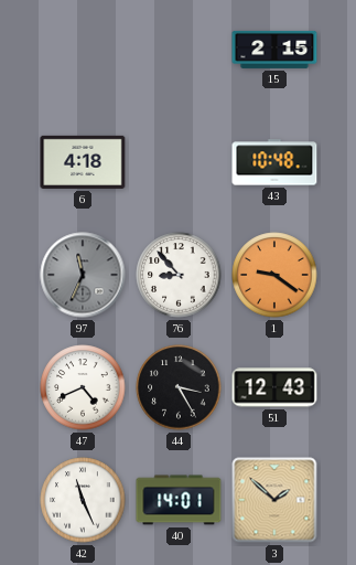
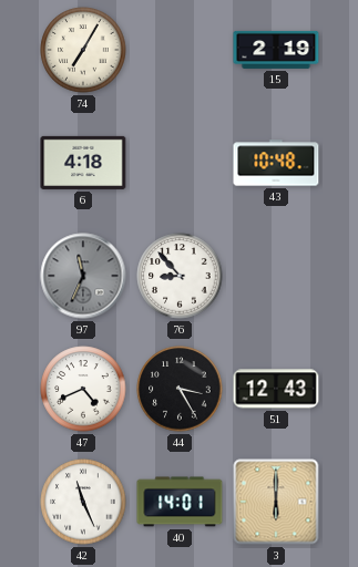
74: none -> 7:05
15: 2:15 -> 2:19
1: 9:21 -> none
3: 1:52 -> 6:00
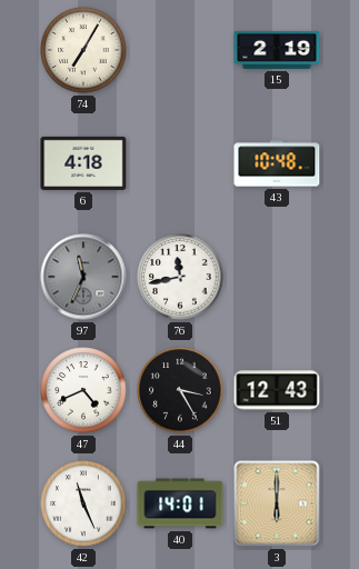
76: 8:53 -> 11:43
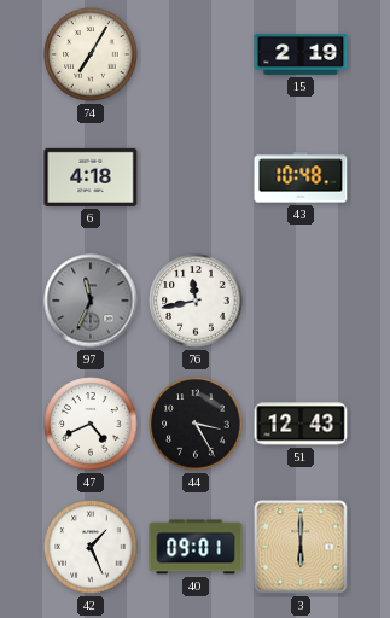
42: 11:26 -> 1:26
40: 14:01 -> 09:01
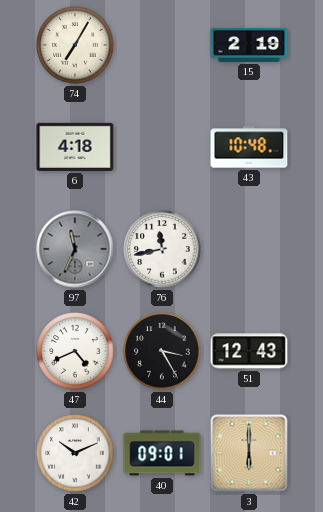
42: 1:26 -> 10:11
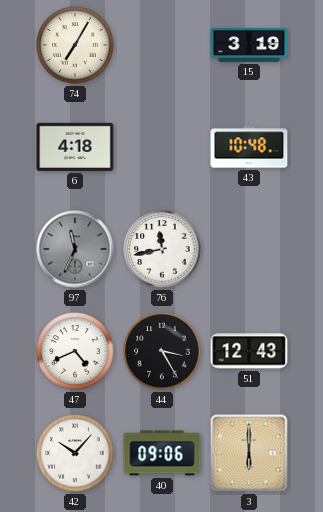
15: 2:19 -> 3:19
42: 10:11 -> 10:07
40: 09:01 -> 09:06
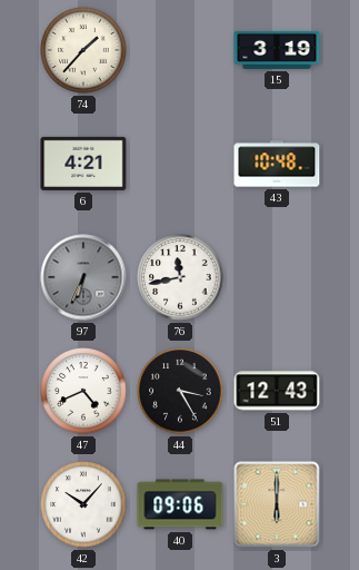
74: 7:05 -> 1:37
6: 4:18 -> 4:21
97: 11:34 -> 6:34
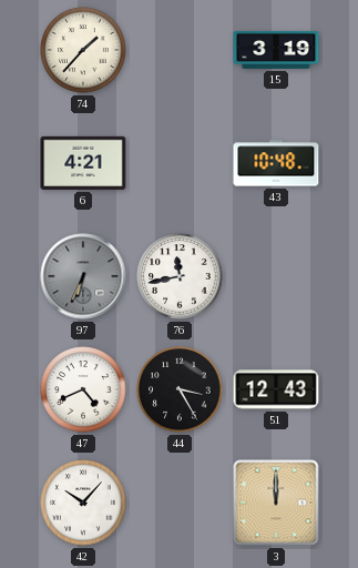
40: 09:06 -> none
3: 6:00 -> 12:00
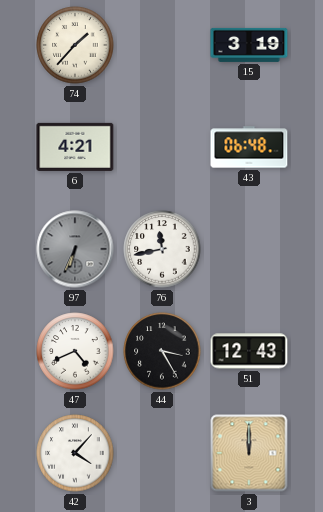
43: 10:48 -> 06:48
42: 10:07 -> 4:07
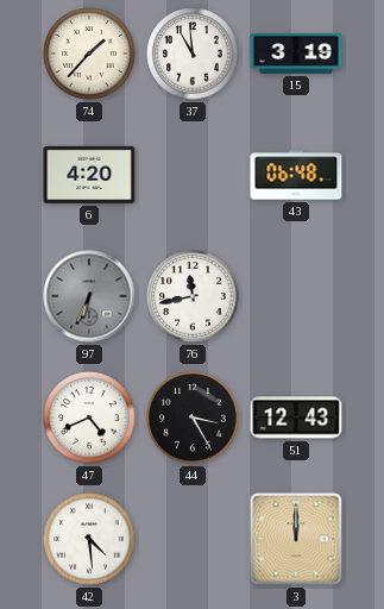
37: none -> 10:59
6: 4:21 -> 4:20
42: 4:07 -> 4:29
